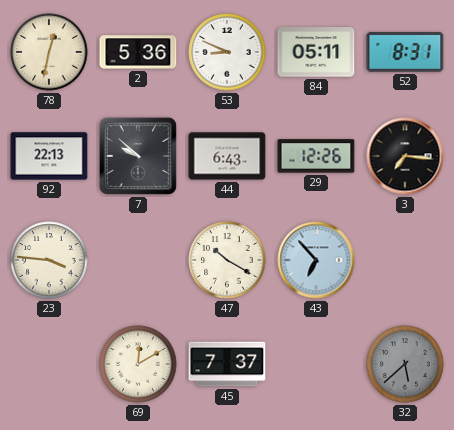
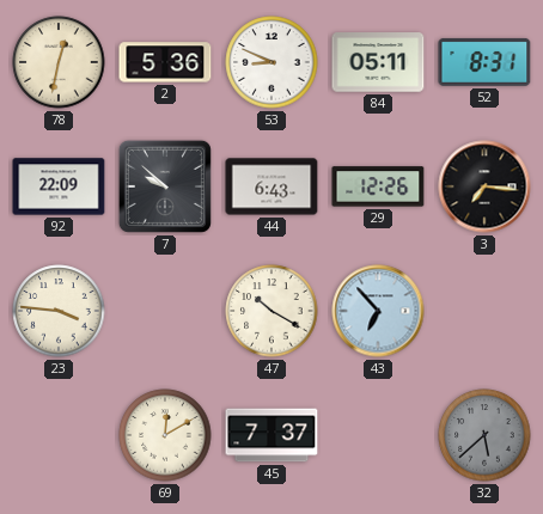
92: 22:13 -> 22:09
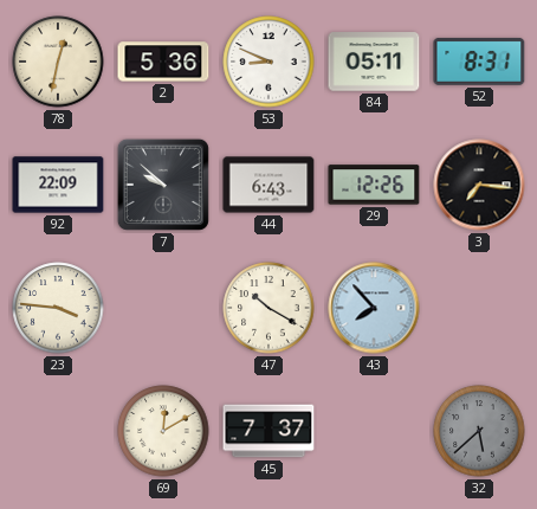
43: 6:53 -> 7:53
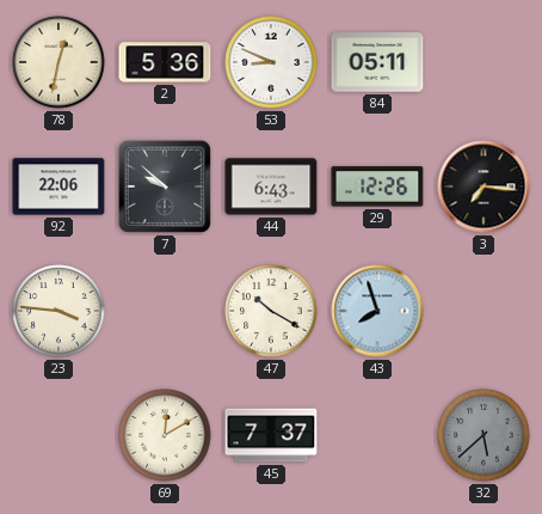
52: 8:31 -> none
92: 22:09 -> 22:06
43: 7:53 -> 7:57
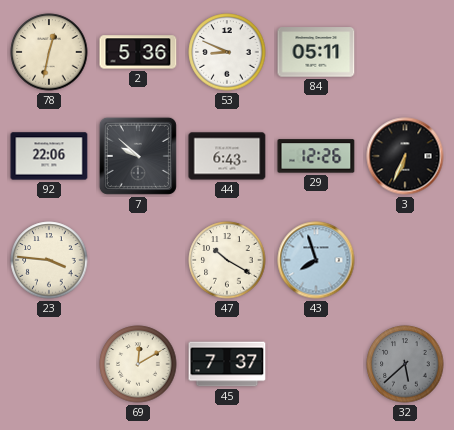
3: 7:16 -> 6:34
